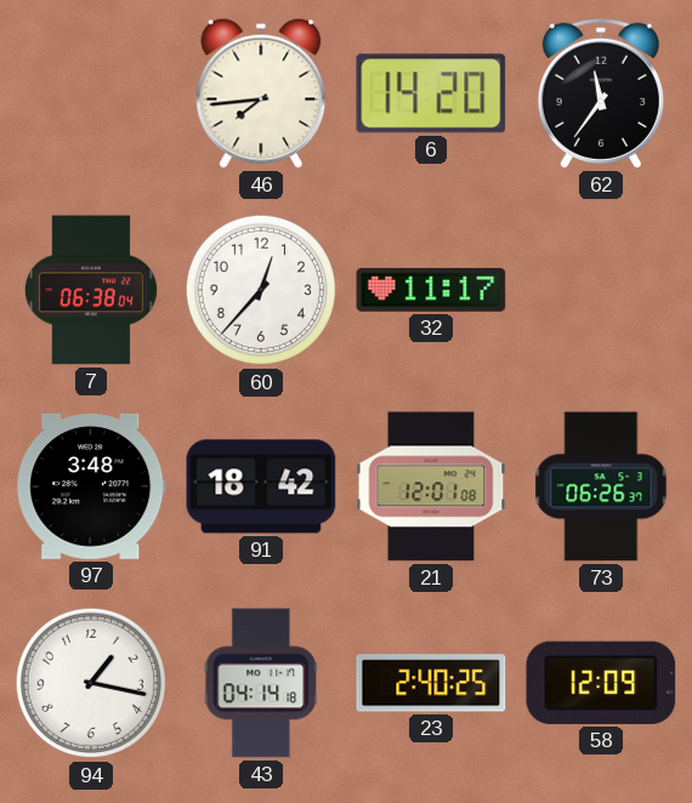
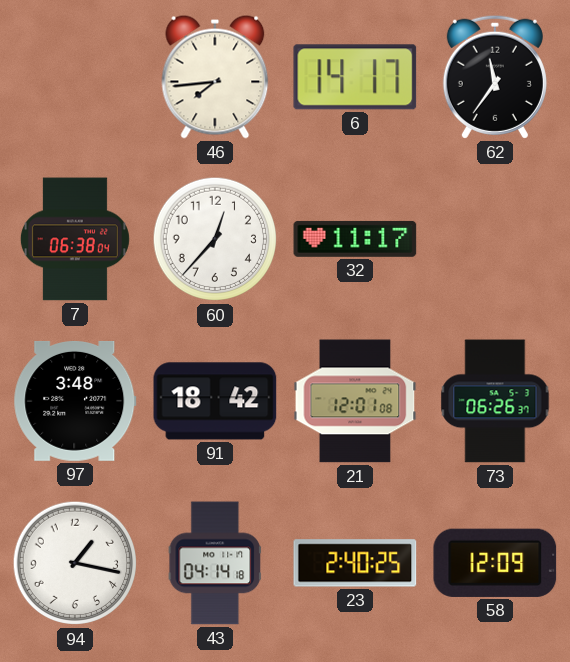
6: 14:20 -> 14:17
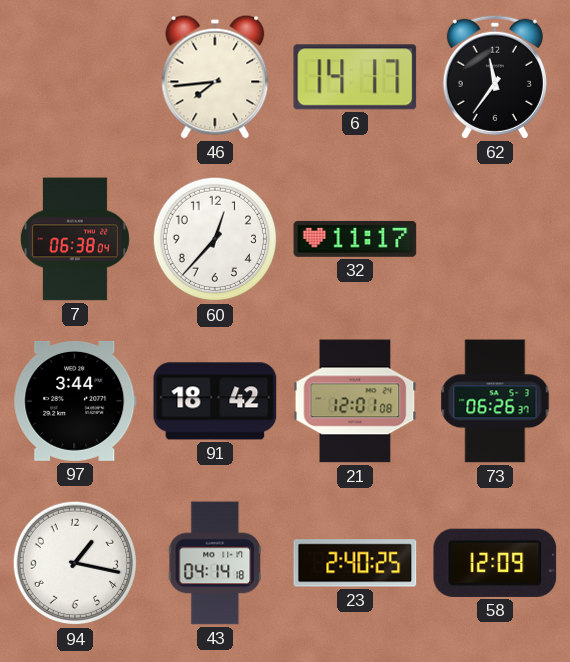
97: 3:48 -> 3:44
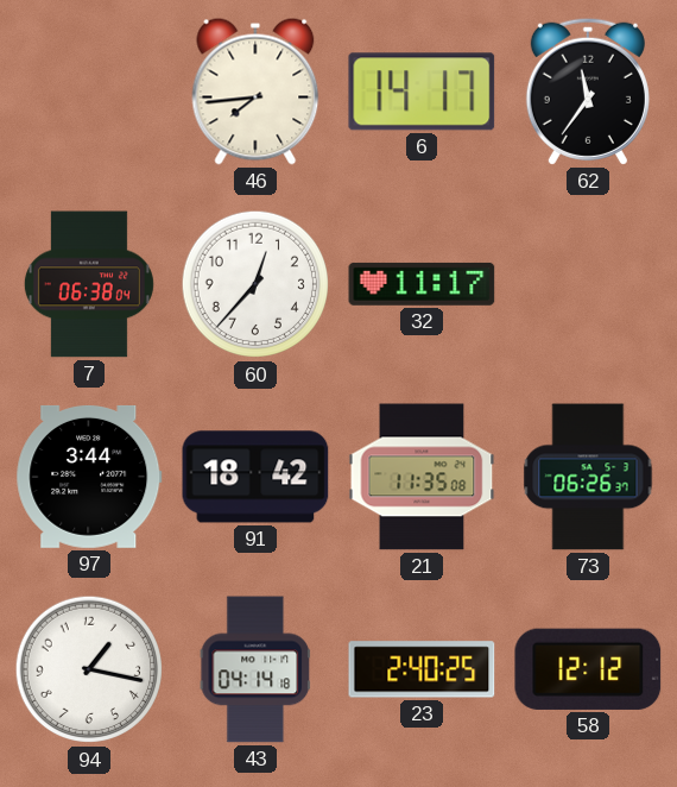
21: 12:01 -> 11:35
58: 12:09 -> 12:12
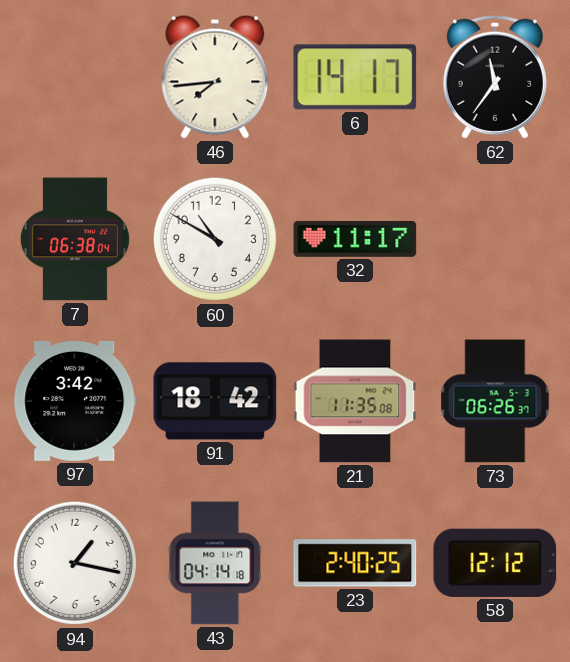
60: 12:37 -> 10:50
97: 3:44 -> 3:42
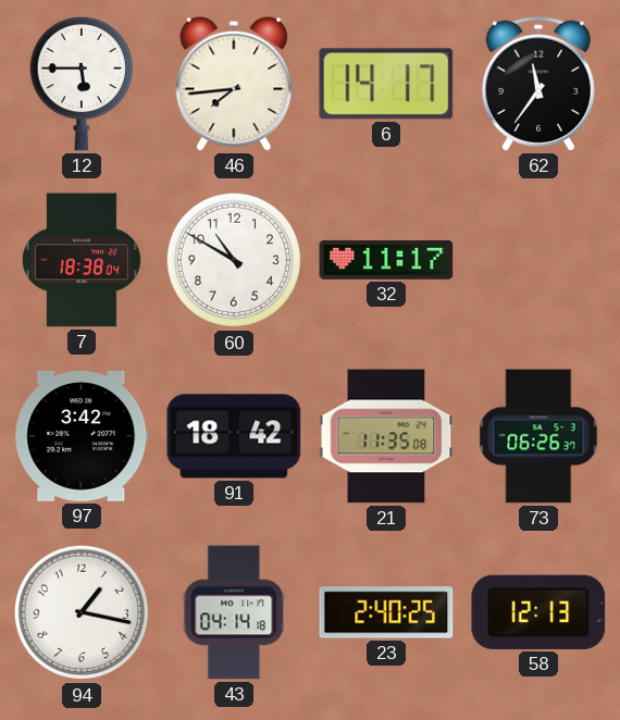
12: none -> 5:45
7: 06:38 -> 18:38
58: 12:12 -> 12:13
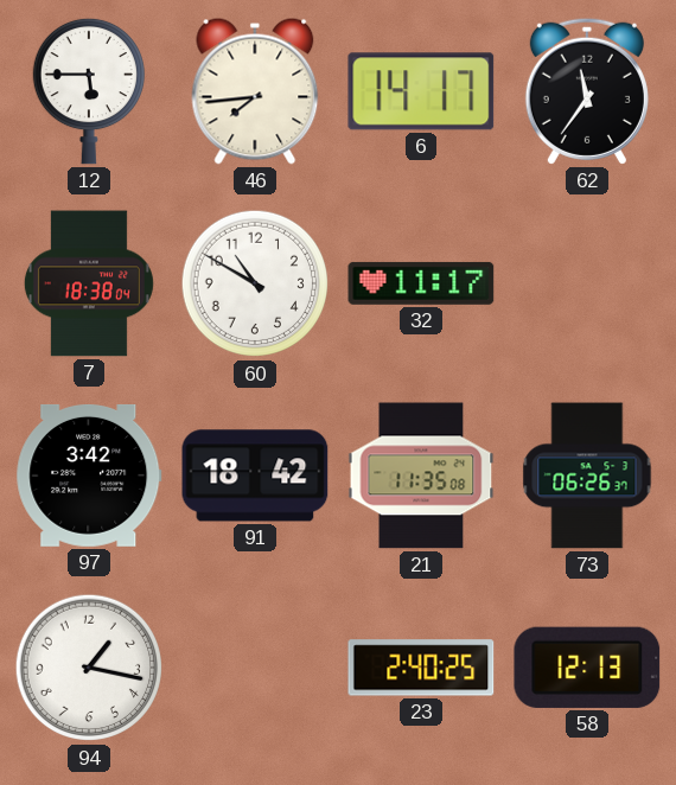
43: 04:14 -> none
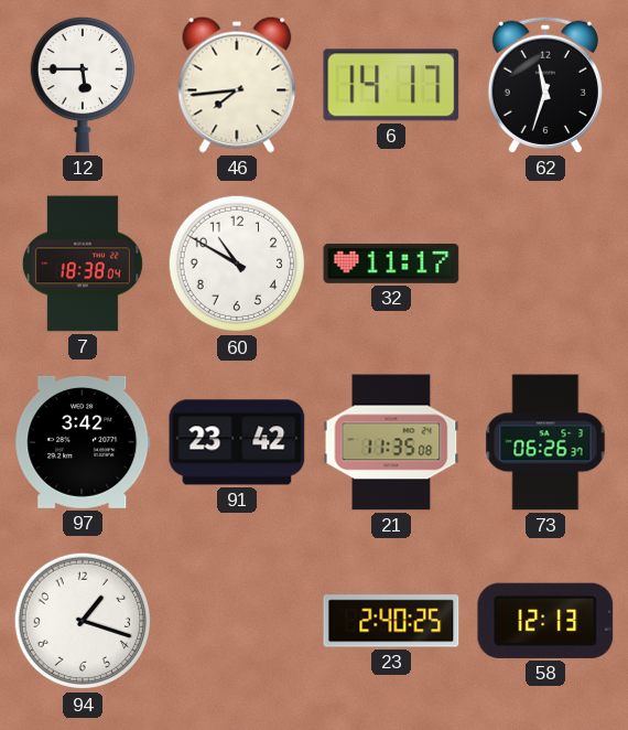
62: 11:36 -> 11:33
91: 18:42 -> 23:42
94: 1:17 -> 1:18
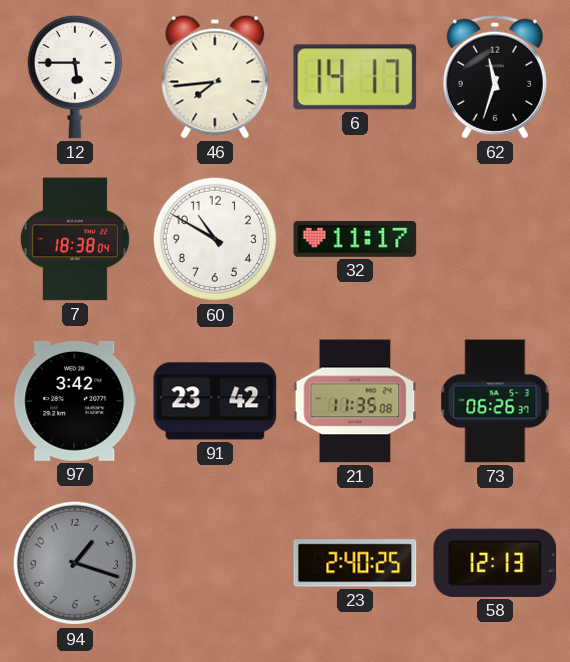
94 dial: white -> grey
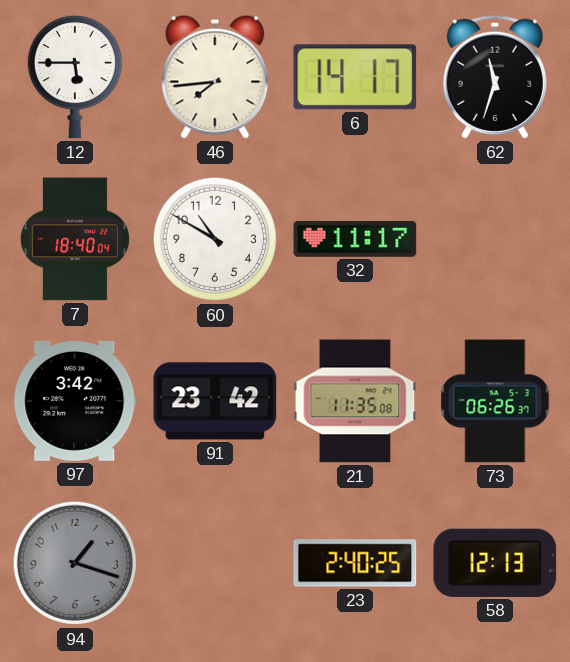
7: 18:38 -> 18:40
